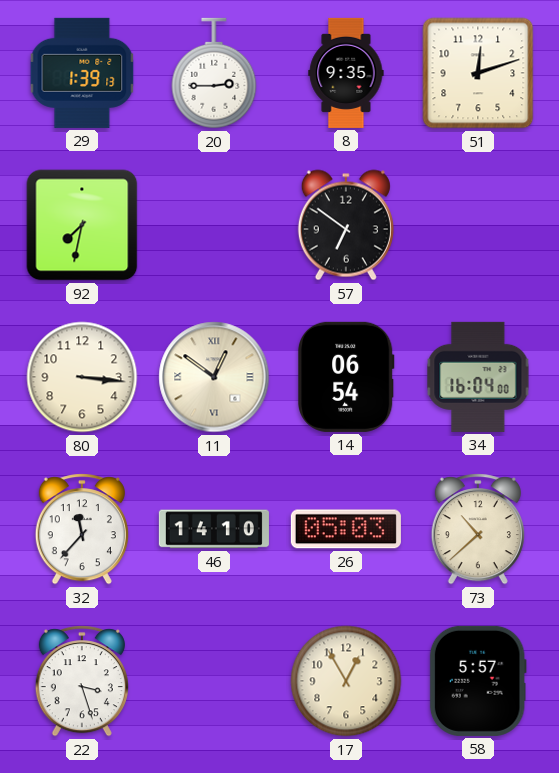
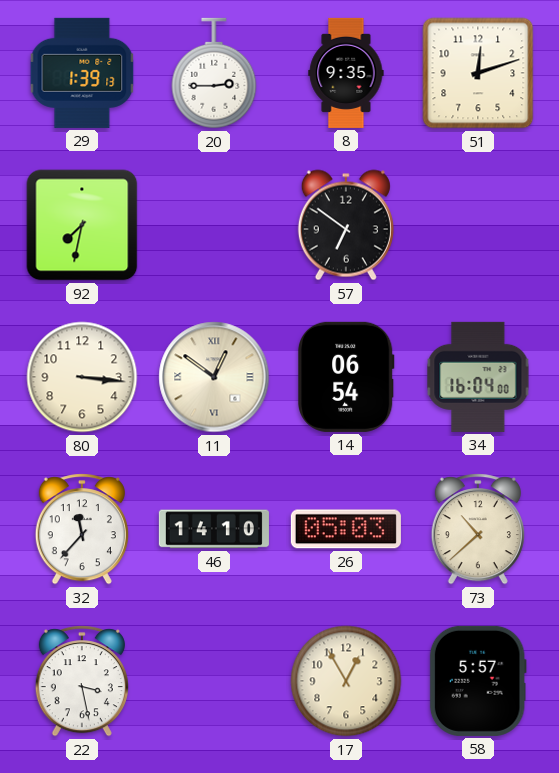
22: 3:27 -> 3:28
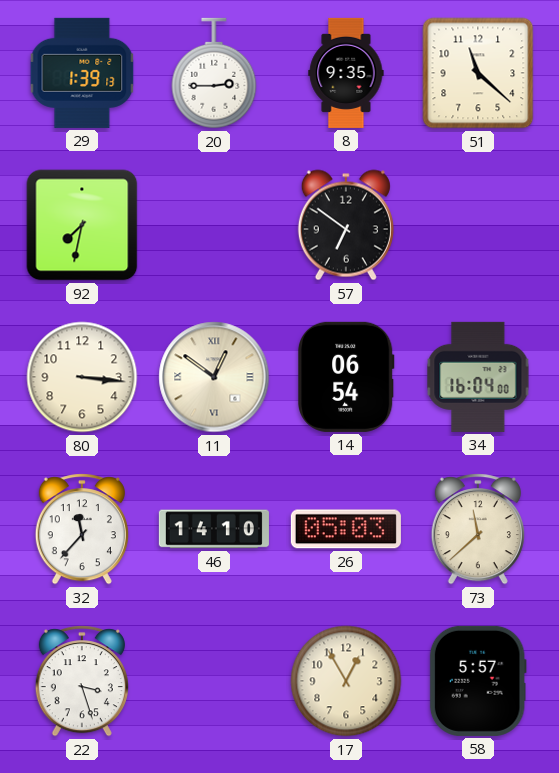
51: 12:12 -> 11:22
73: 10:38 -> 11:38
22: 3:28 -> 3:27
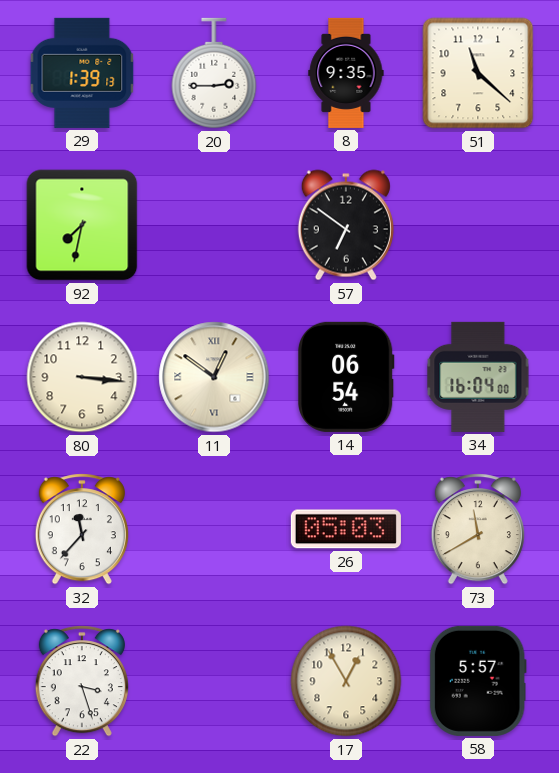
46: 14:10 -> none
73: 11:38 -> 11:40
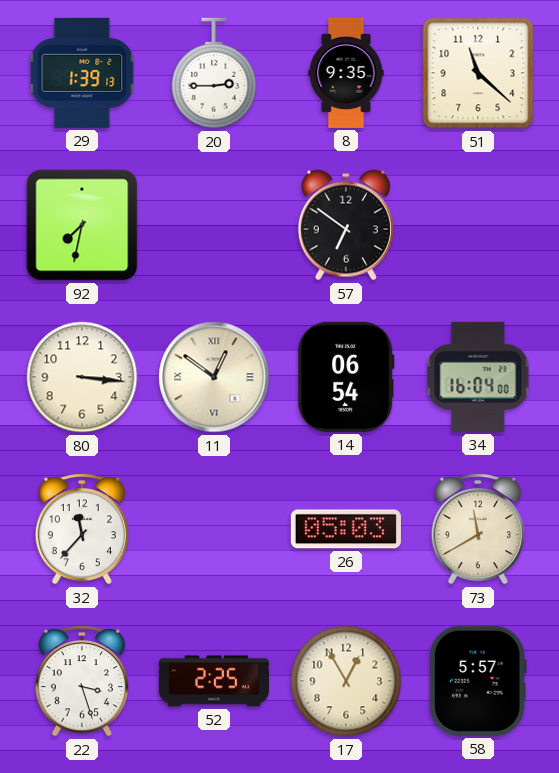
52: none -> 2:25
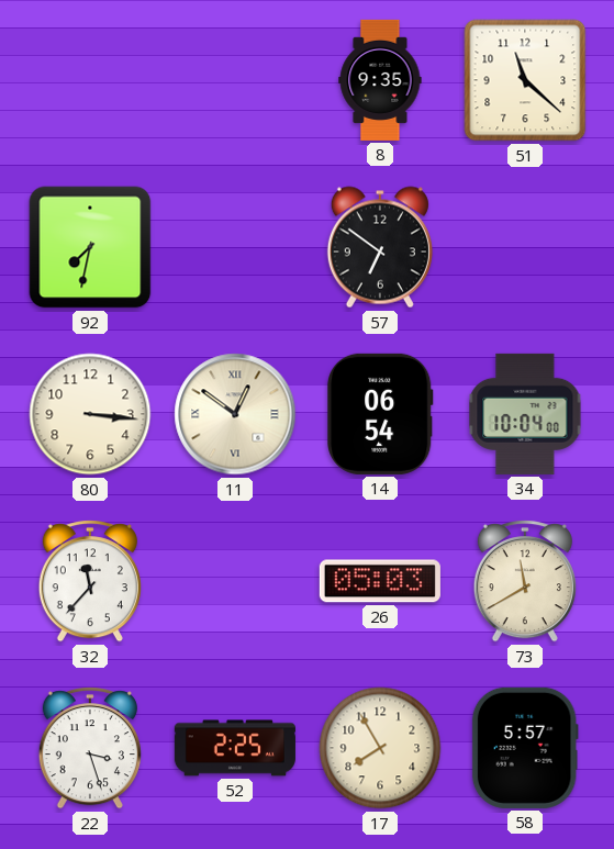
29: 1:39 -> none
20: 2:45 -> none
34: 16:04 -> 10:04
17: 12:55 -> 7:55
